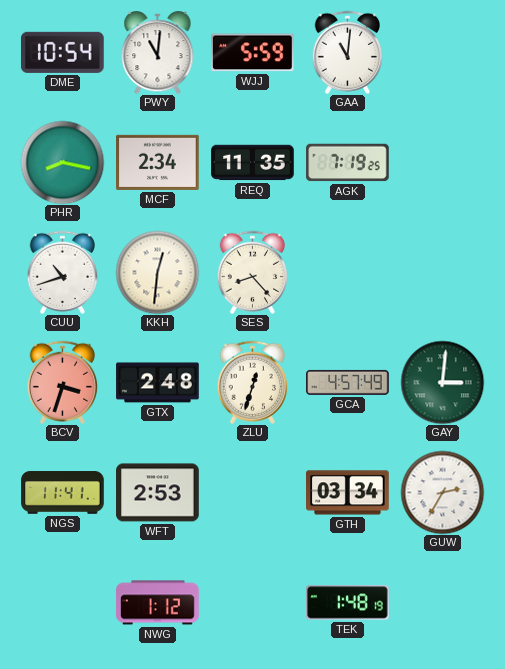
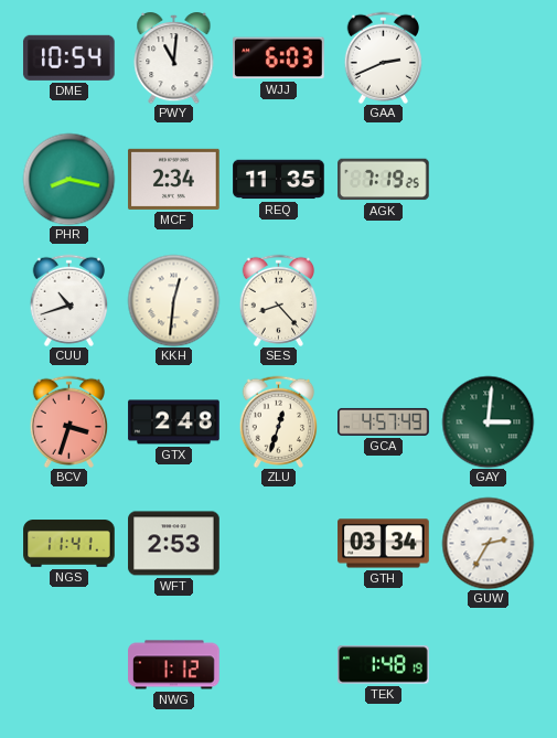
WJJ: 5:59 -> 6:03
GAA: 11:01 -> 2:41
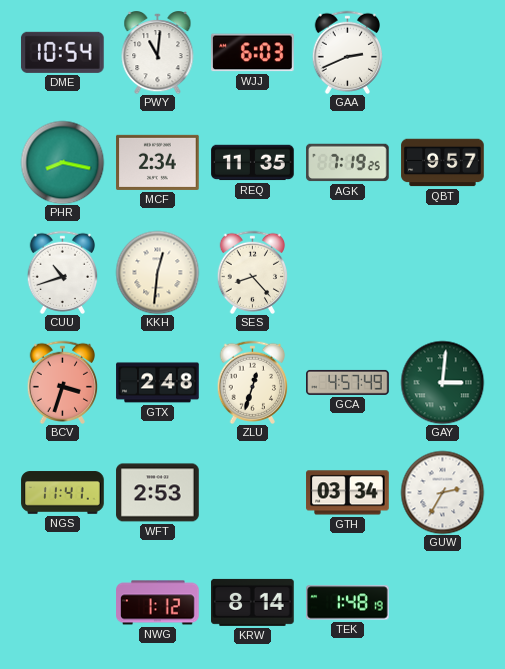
QBT: none -> 9:57
KRW: none -> 8:14
